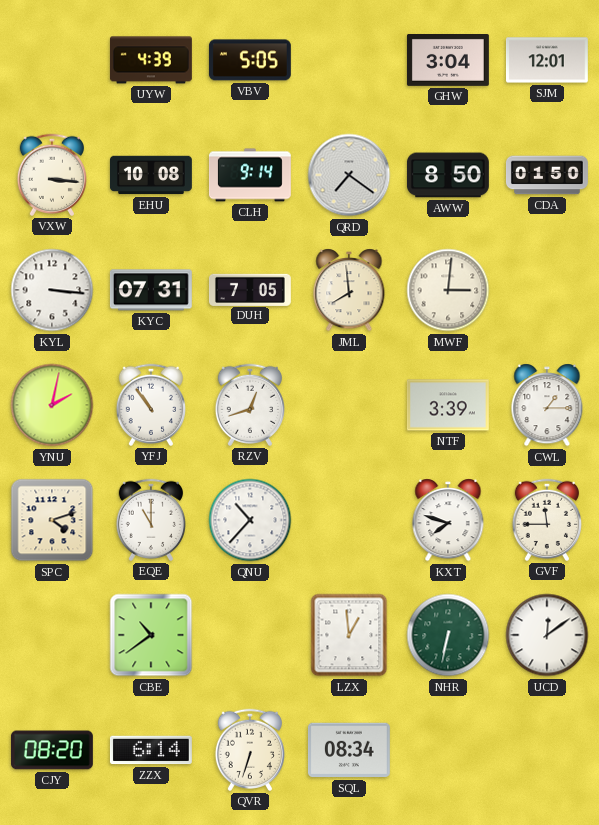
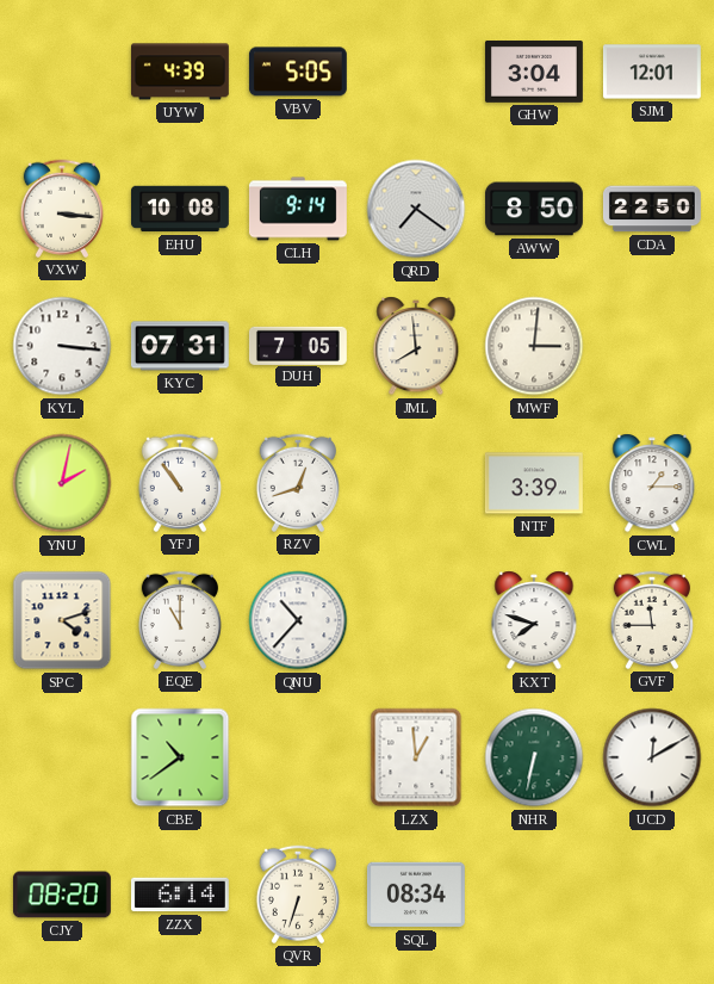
CDA: 01:50 -> 22:50
UCD: 12:09 -> 12:10
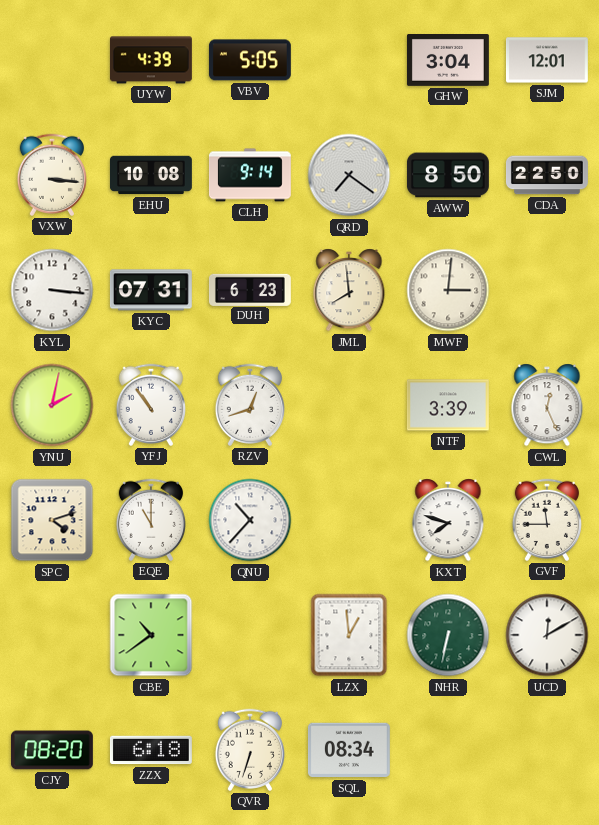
DUH: 7:05 -> 6:23
CWL: 1:15 -> 12:26
ZZX: 6:14 -> 6:18
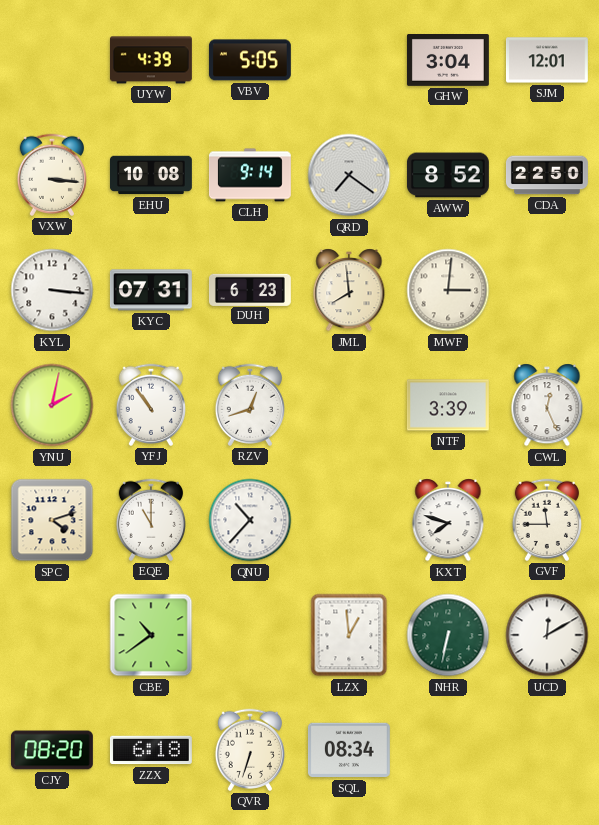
AWW: 8:50 -> 8:52
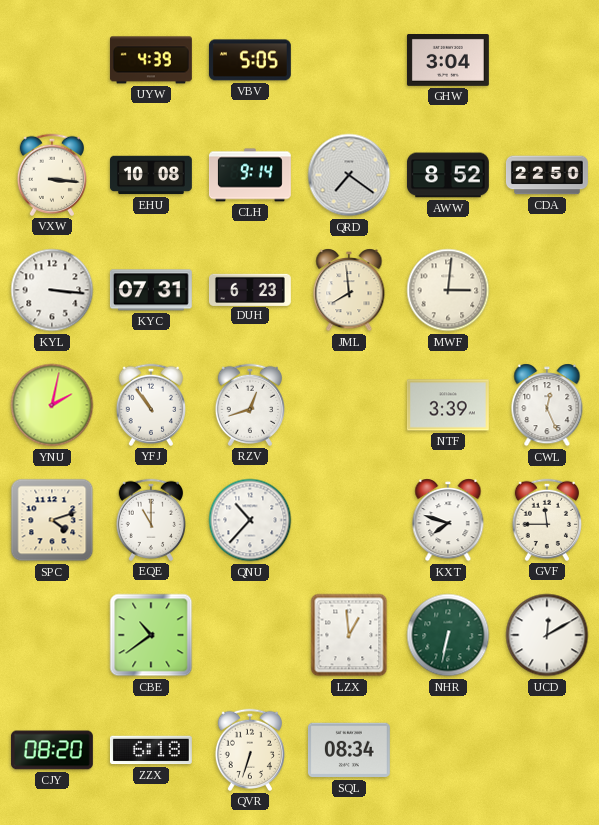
SJM: 12:01 -> none
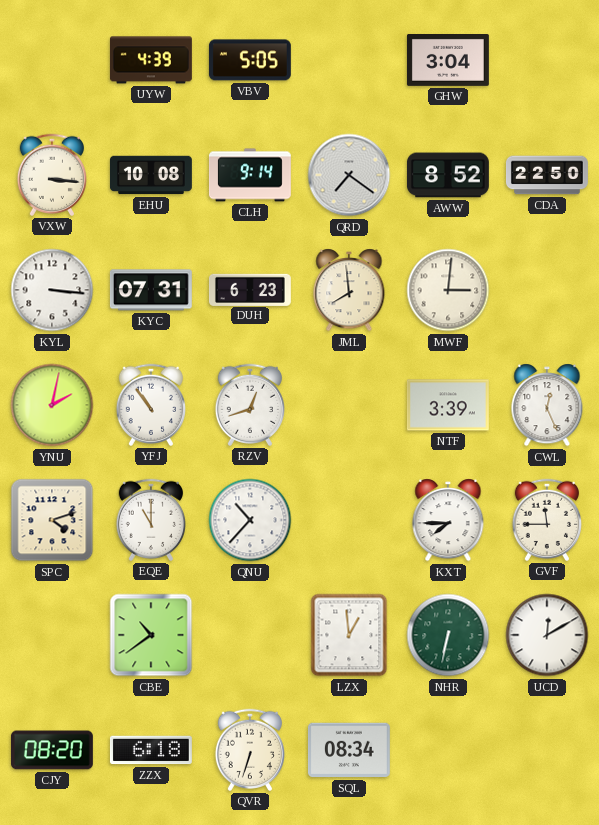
KXT: 7:48 -> 7:45
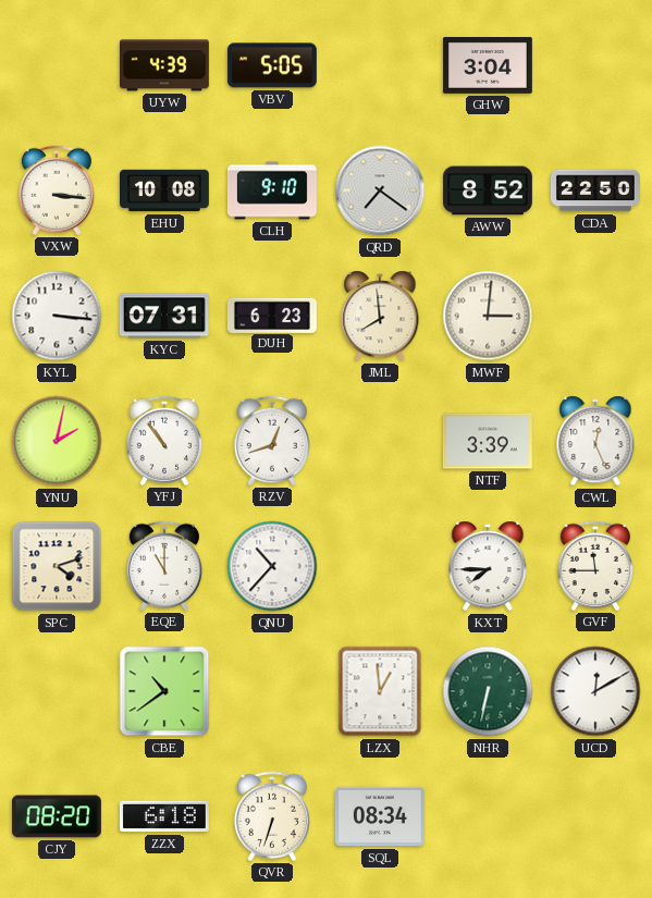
CLH: 9:14 -> 9:10
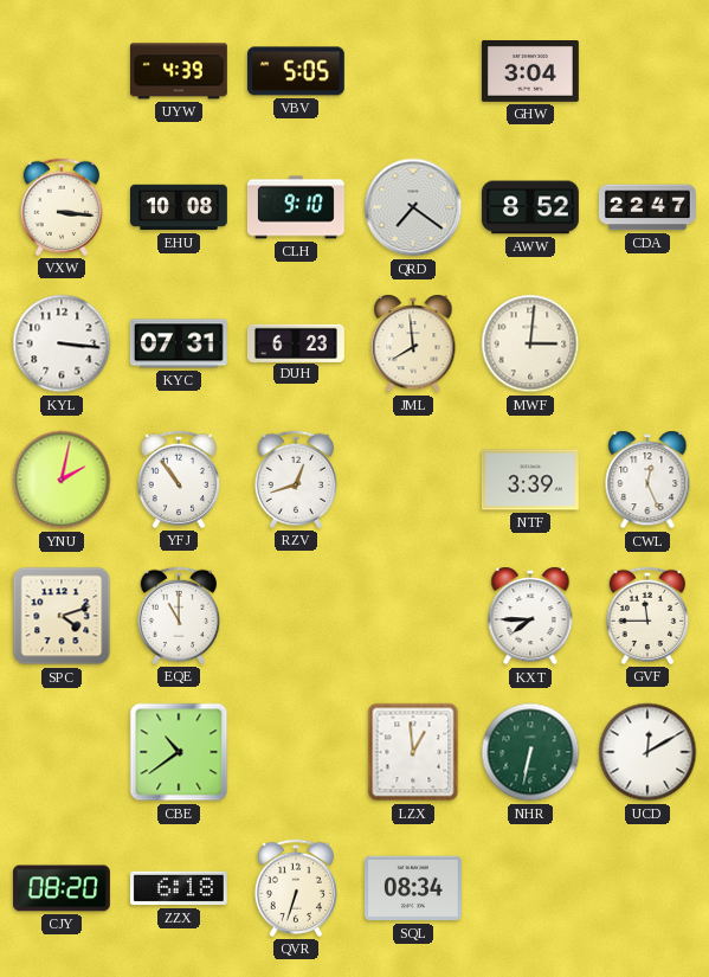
CDA: 22:50 -> 22:47
QNU: 10:37 -> none
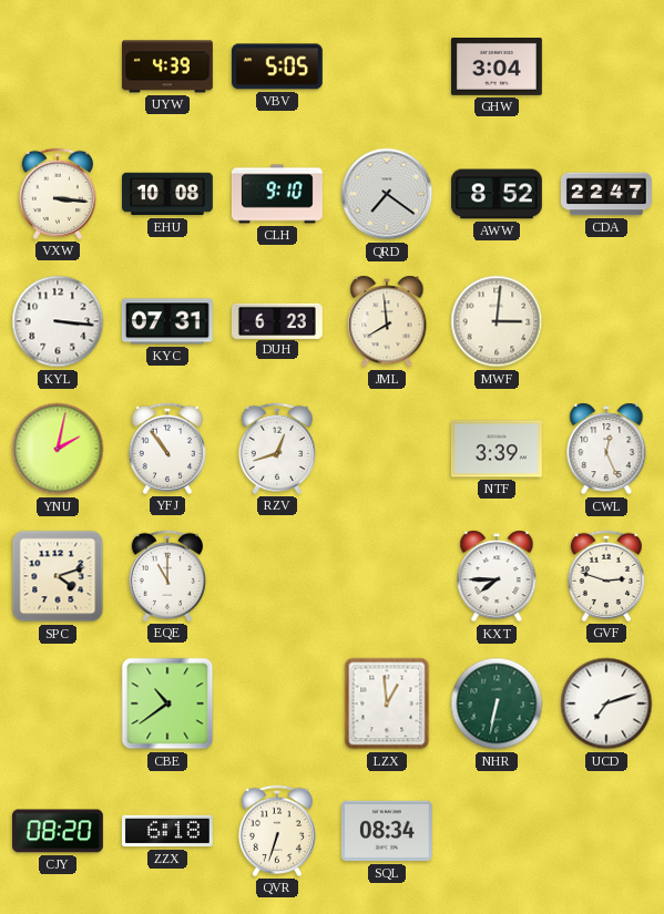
GVF: 11:45 -> 2:48
UCD: 12:10 -> 7:12
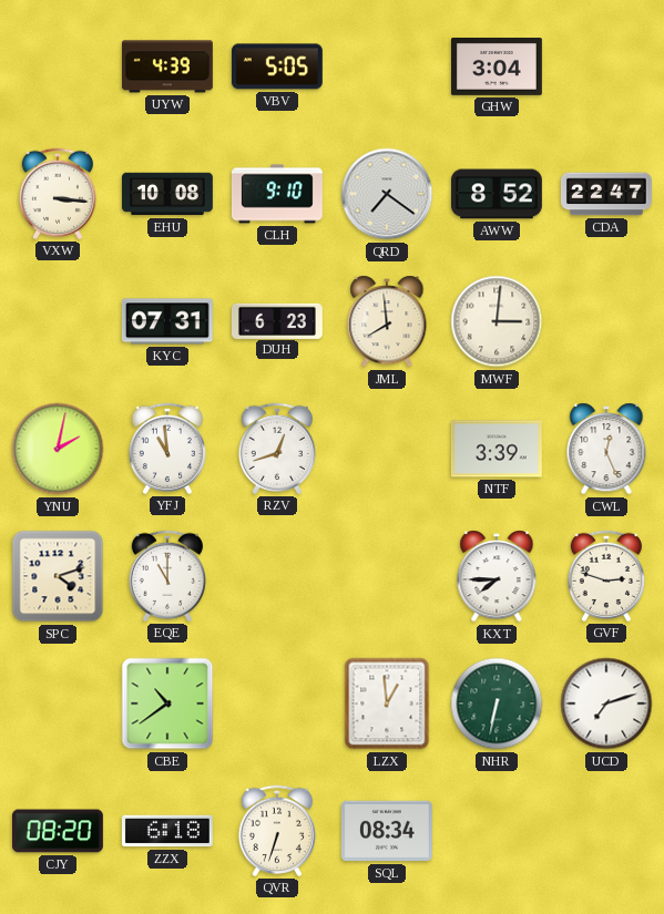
KYL: 3:16 -> none
YFJ: 10:54 -> 10:59
